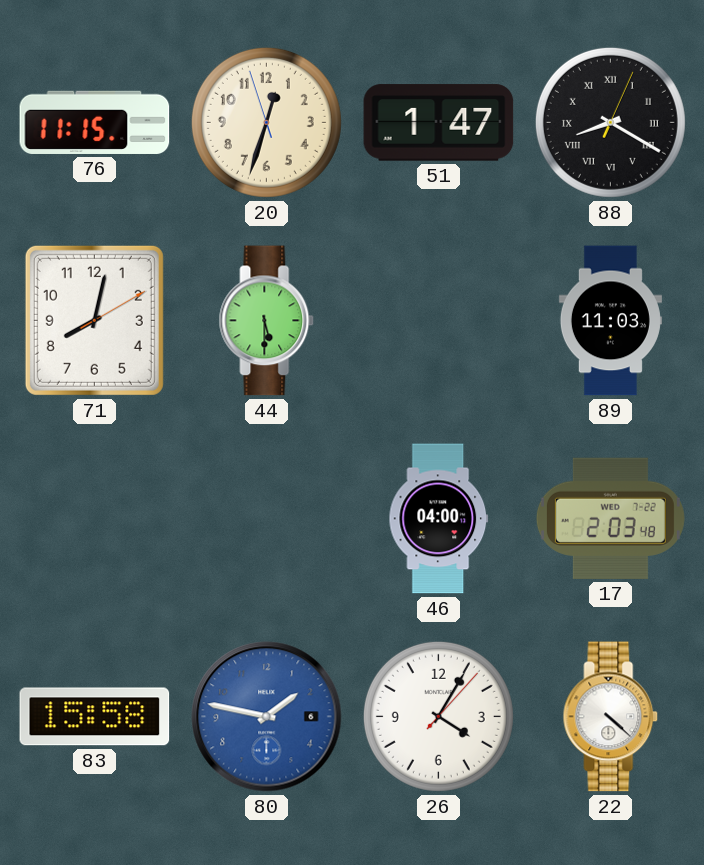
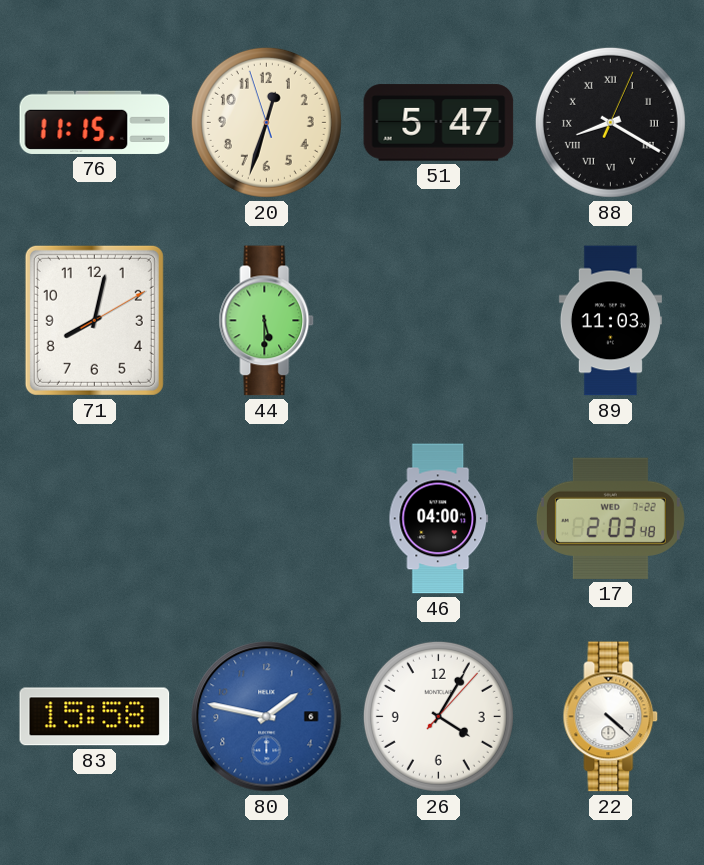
51: 1:47 -> 5:47
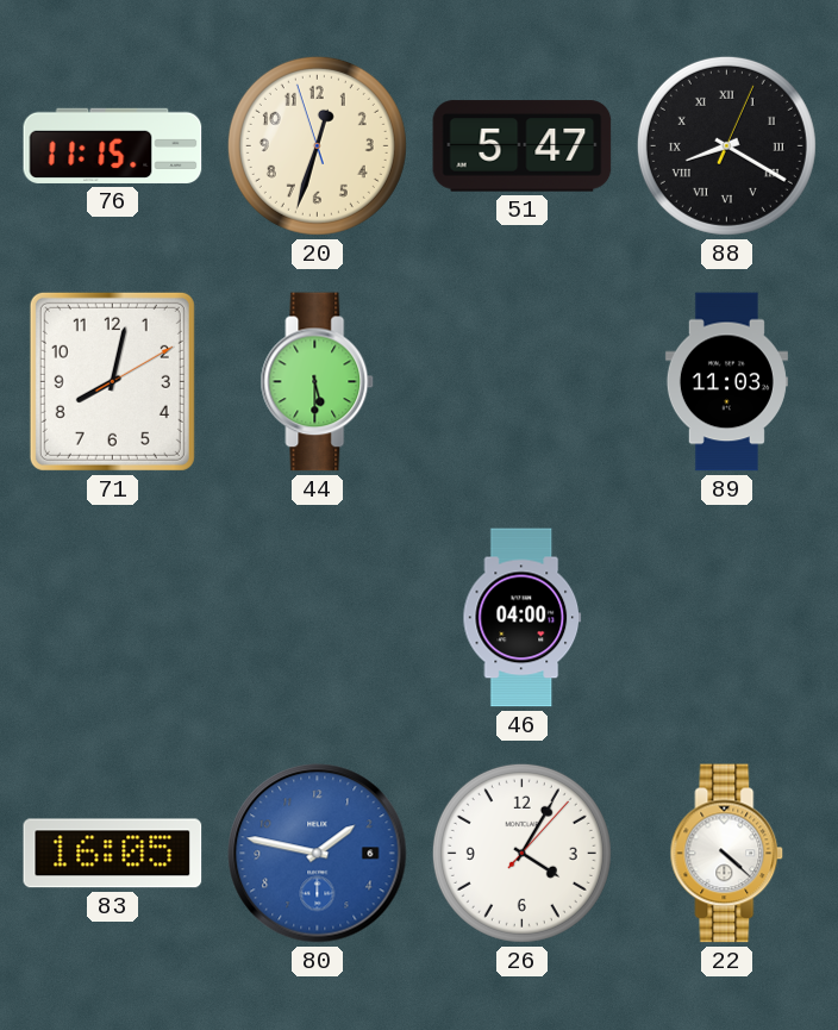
17: 2:03 -> none
83: 15:58 -> 16:05
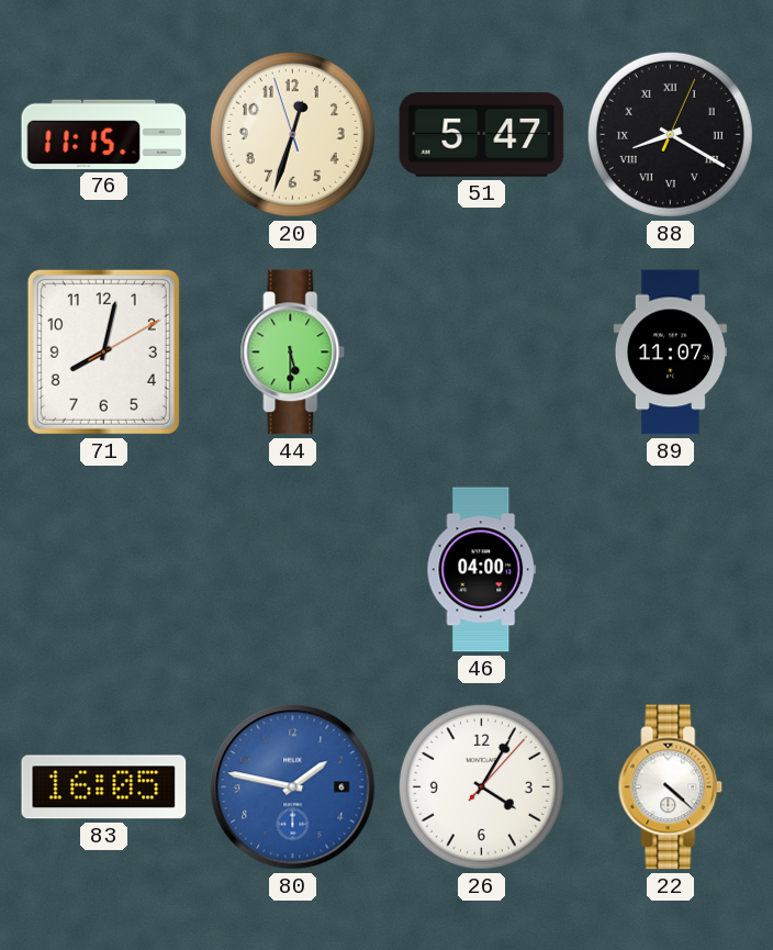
89: 11:03 -> 11:07
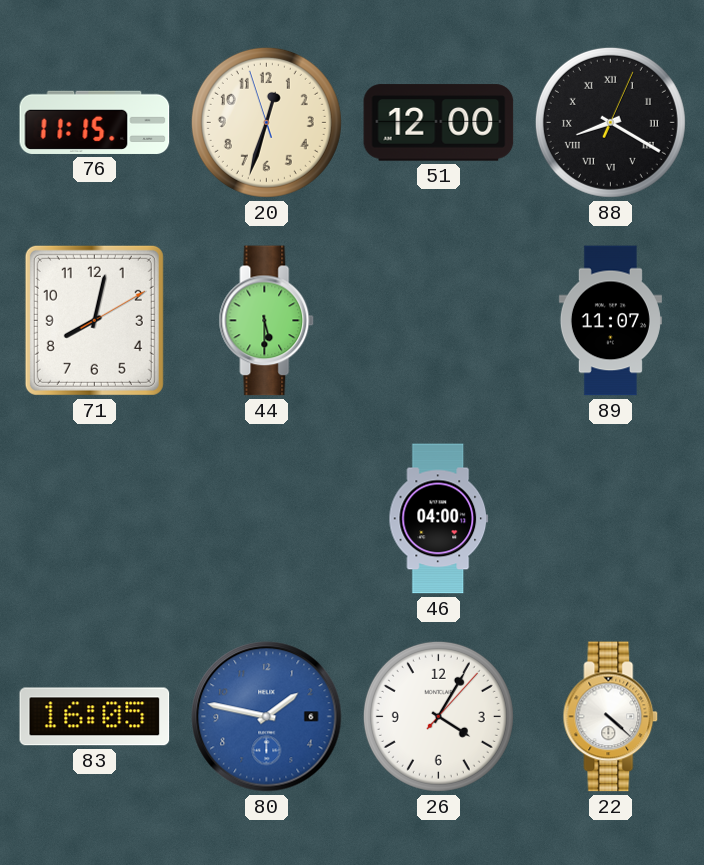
51: 5:47 -> 12:00
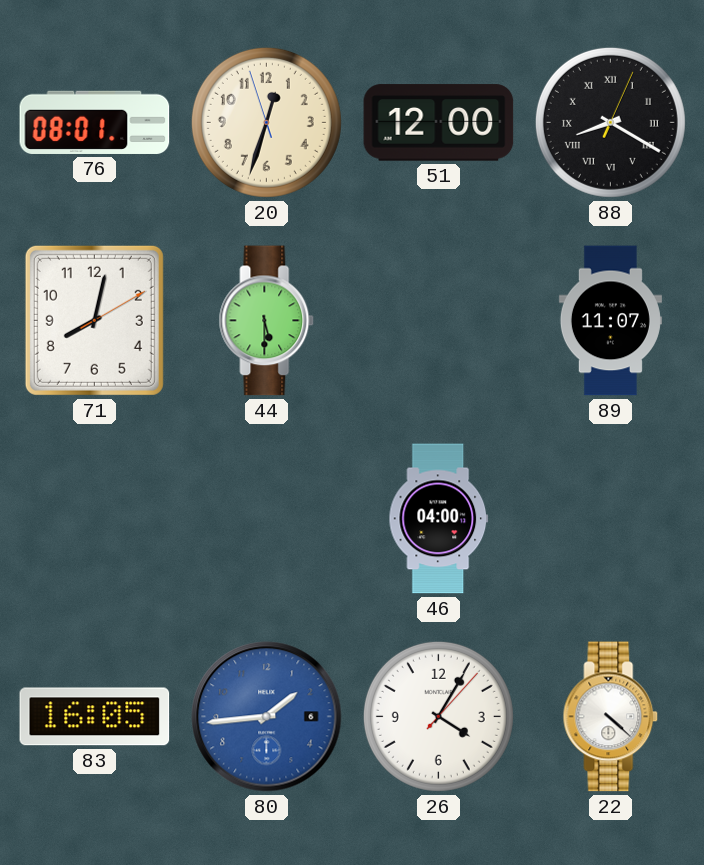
76: 11:15 -> 08:01
80: 1:47 -> 1:44
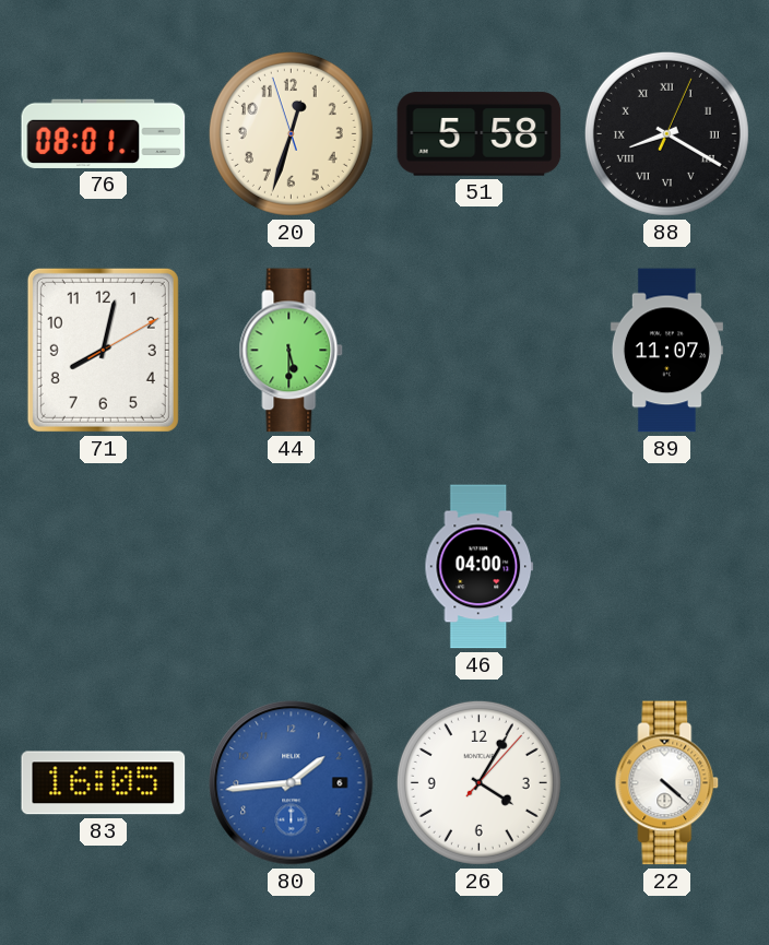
51: 12:00 -> 5:58
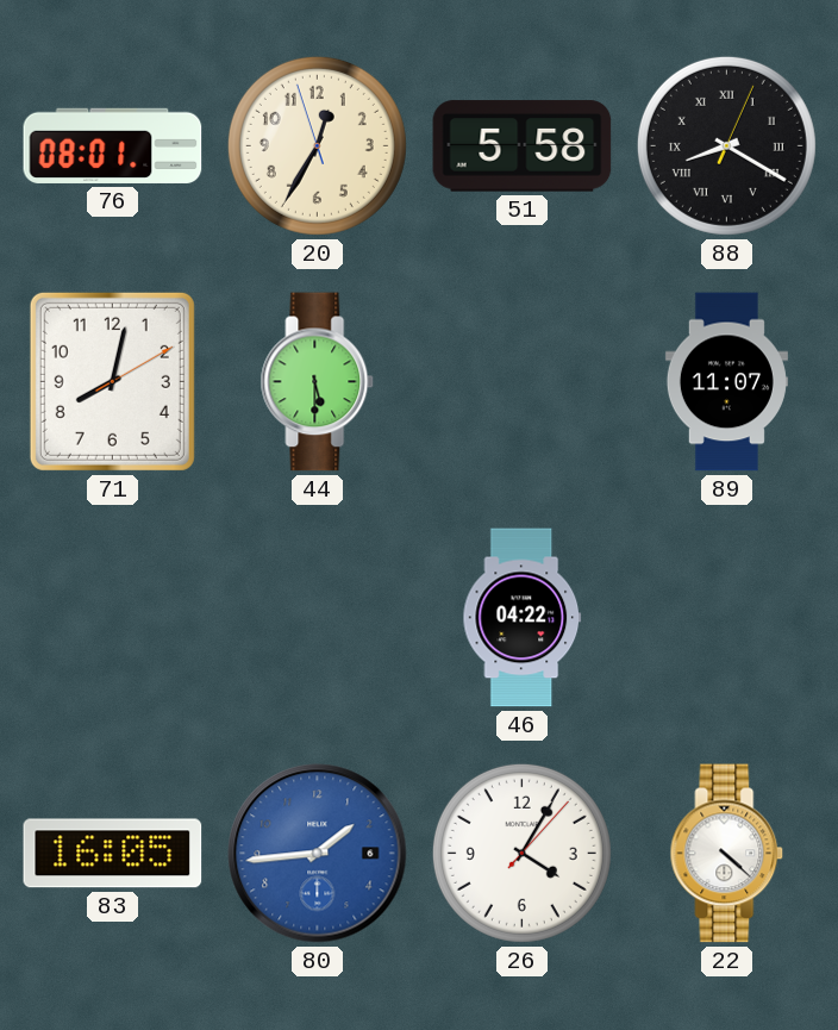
20: 12:32 -> 12:34
46: 04:00 -> 04:22
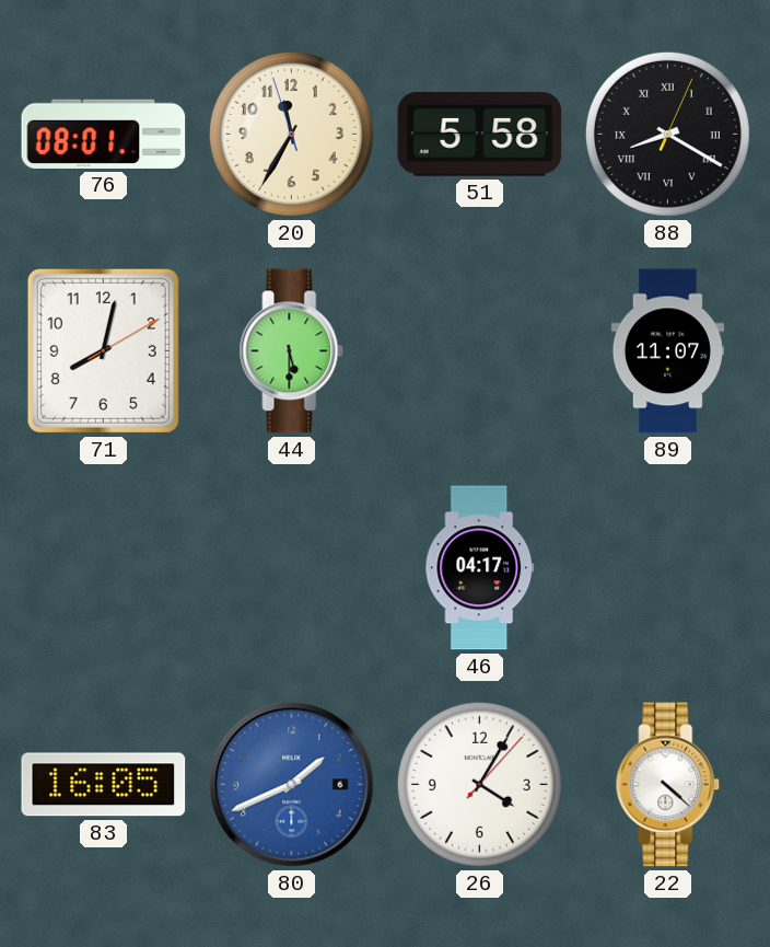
20: 12:34 -> 11:34
46: 04:22 -> 04:17
80: 1:44 -> 1:41
